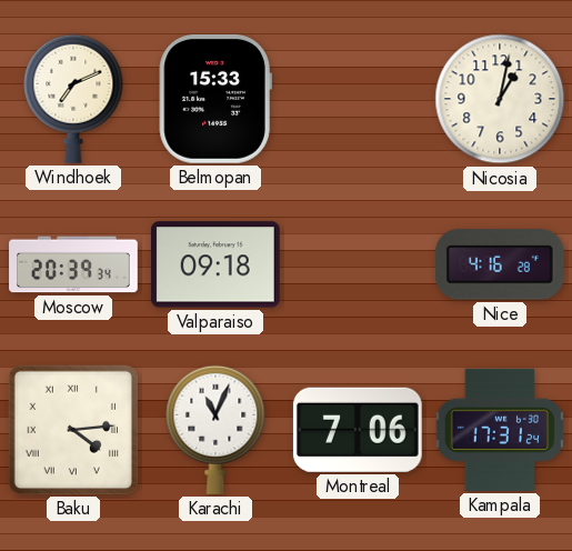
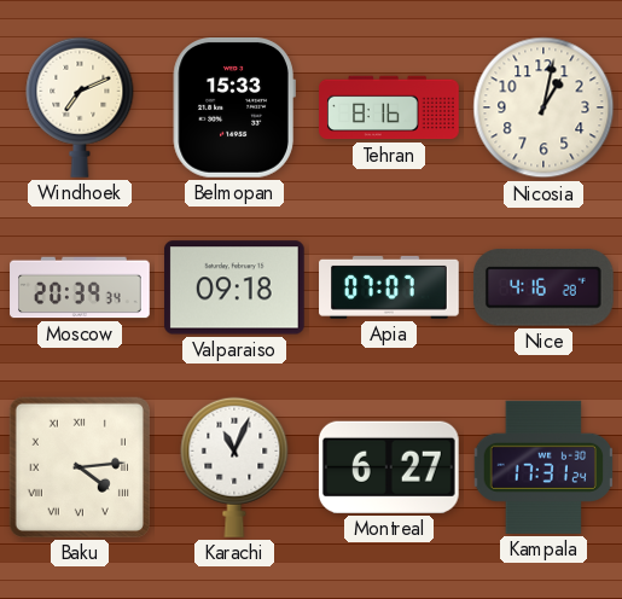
Tehran: none -> 8:16
Apia: none -> 07:07
Montreal: 7:06 -> 6:27
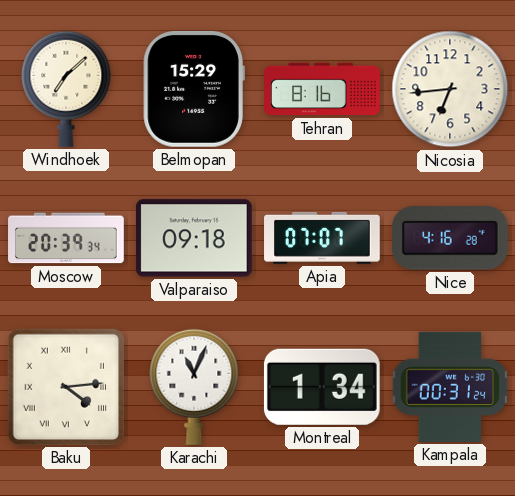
Windhoek: 7:11 -> 7:08
Belmopan: 15:33 -> 15:29
Nicosia: 1:02 -> 6:44
Montreal: 6:27 -> 1:34
Kampala: 17:31 -> 00:31
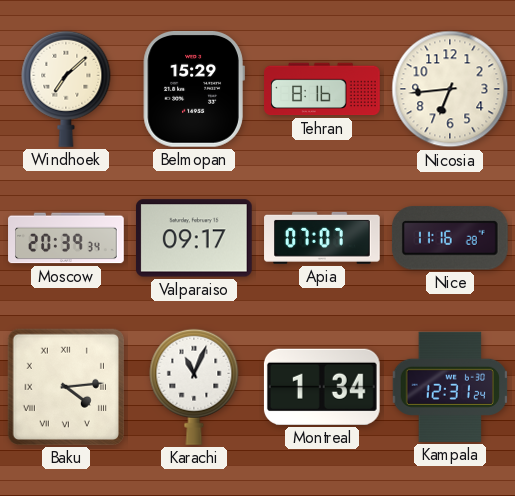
Valparaiso: 09:18 -> 09:17
Nice: 4:16 -> 11:16
Kampala: 00:31 -> 12:31
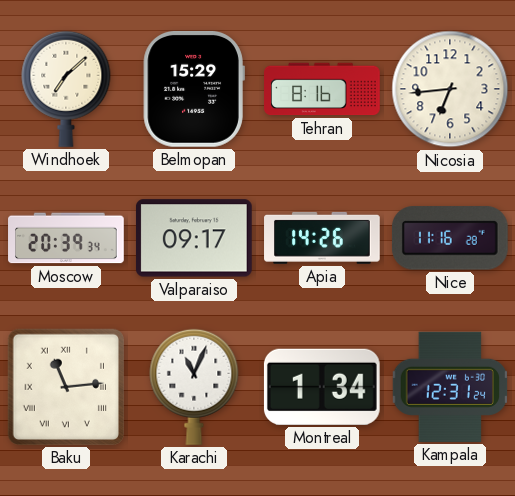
Apia: 07:07 -> 14:26
Baku: 4:14 -> 11:14
